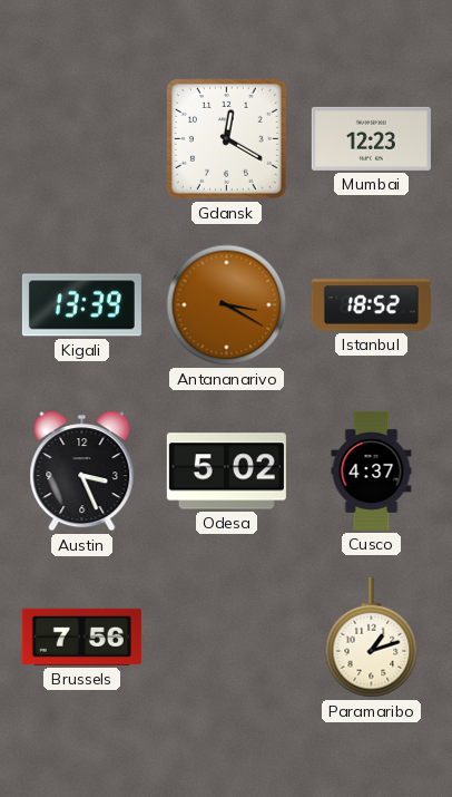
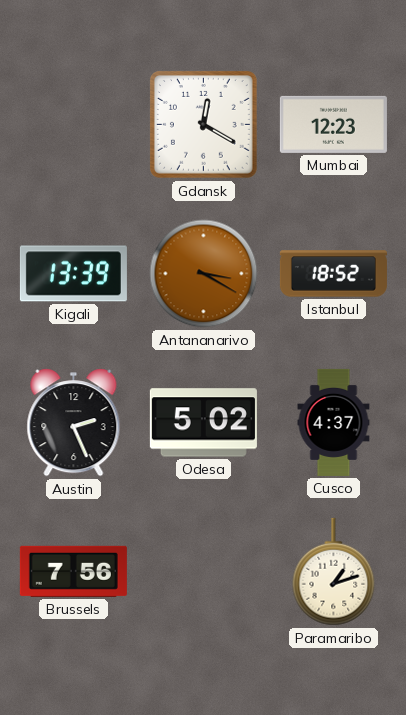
Austin: 3:26 -> 2:26
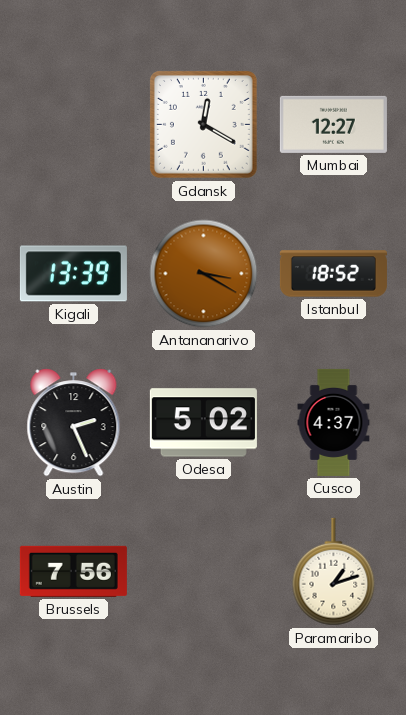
Mumbai: 12:23 -> 12:27
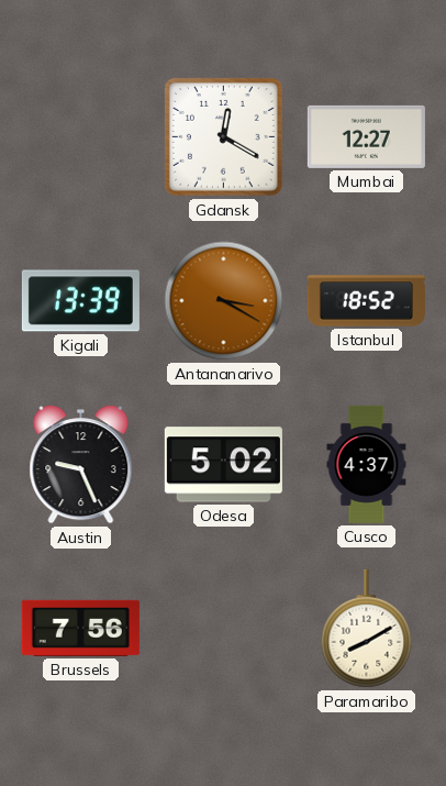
Austin: 2:26 -> 9:26
Paramaribo: 1:12 -> 8:10
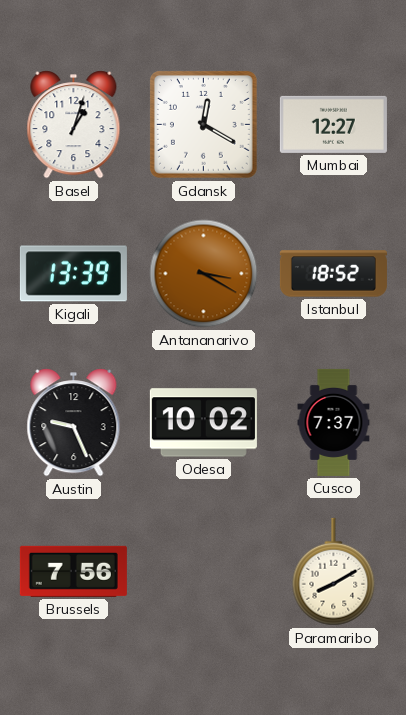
Basel: none -> 1:03
Odesa: 5:02 -> 10:02
Cusco: 4:37 -> 7:37
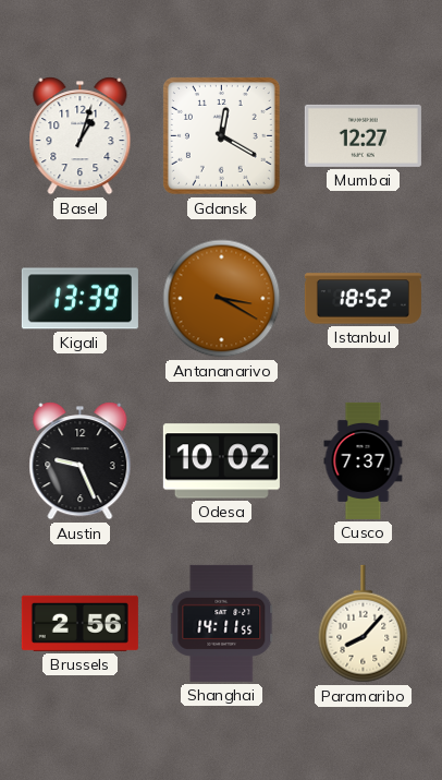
Brussels: 7:56 -> 2:56
Shanghai: none -> 14:11
Paramaribo: 8:10 -> 8:07
